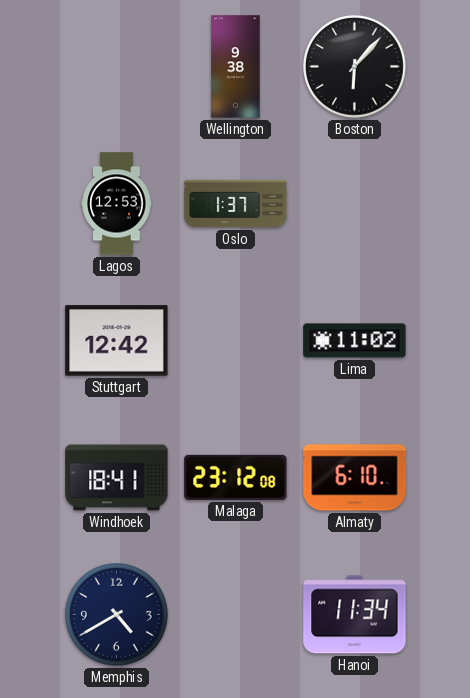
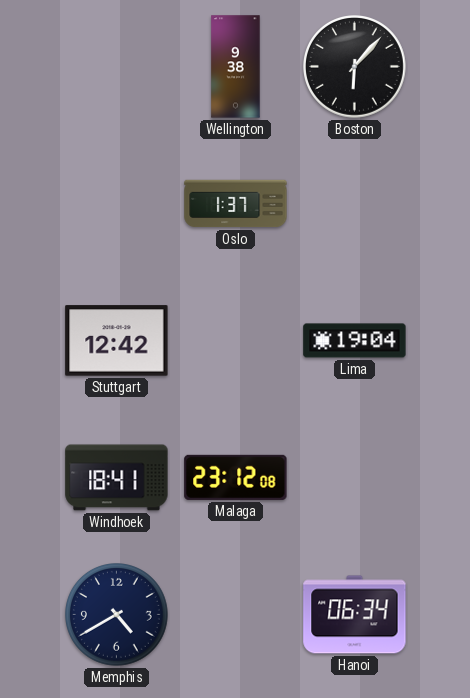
Lagos: 12:53 -> none
Lima: 11:02 -> 19:04
Almaty: 6:10 -> none
Hanoi: 11:34 -> 06:34
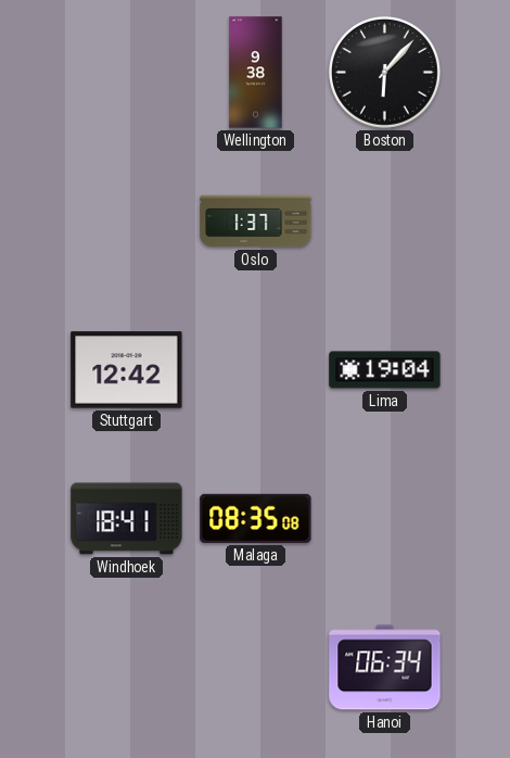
Malaga: 23:12 -> 08:35
Memphis: 4:40 -> none
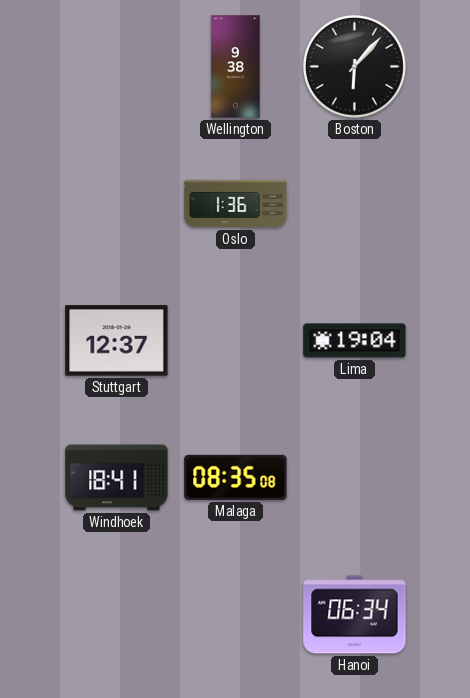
Oslo: 1:37 -> 1:36
Stuttgart: 12:42 -> 12:37
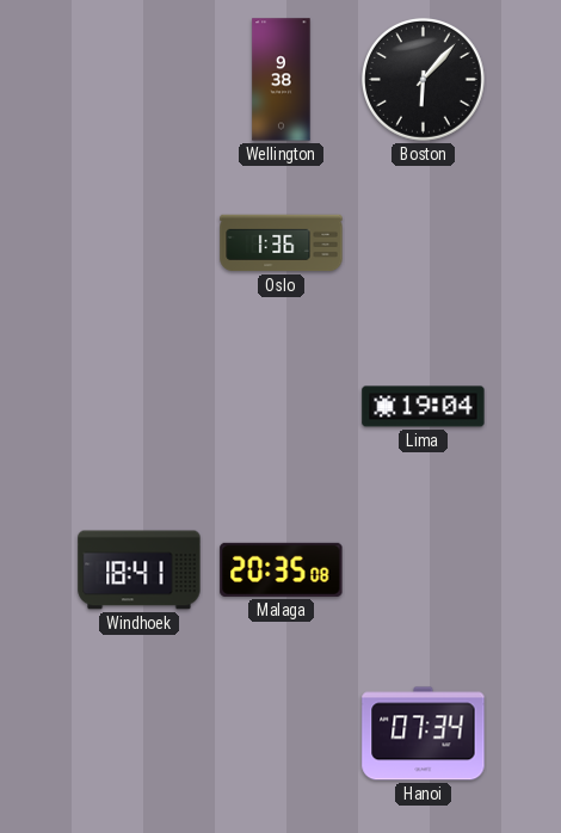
Stuttgart: 12:37 -> none
Malaga: 08:35 -> 20:35
Hanoi: 06:34 -> 07:34
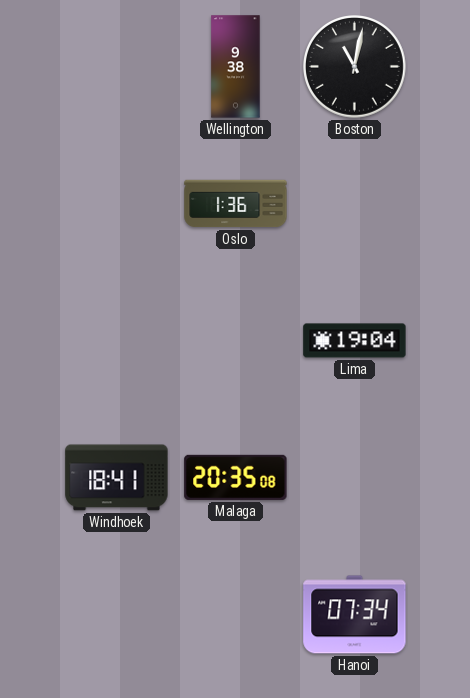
Boston: 6:07 -> 11:02
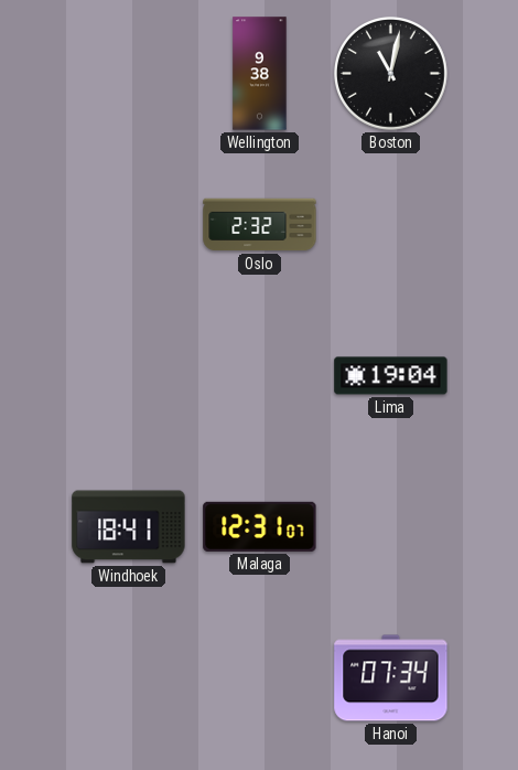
Oslo: 1:36 -> 2:32
Malaga: 20:35 -> 12:31
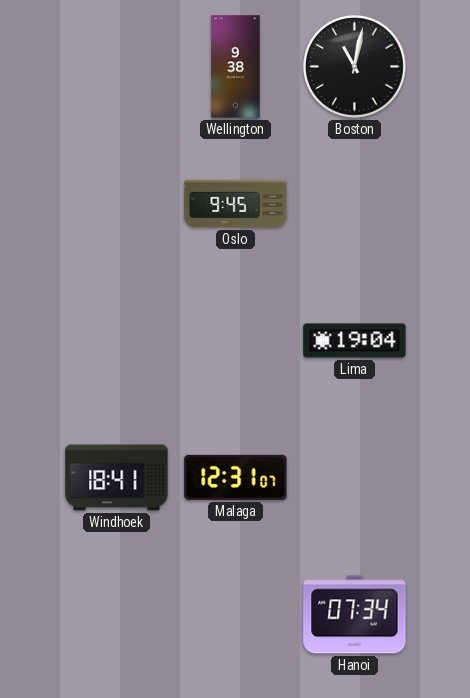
Oslo: 2:32 -> 9:45
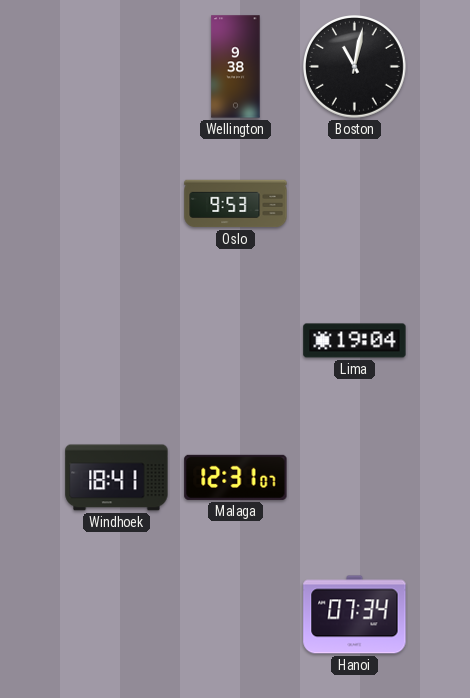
Oslo: 9:45 -> 9:53
